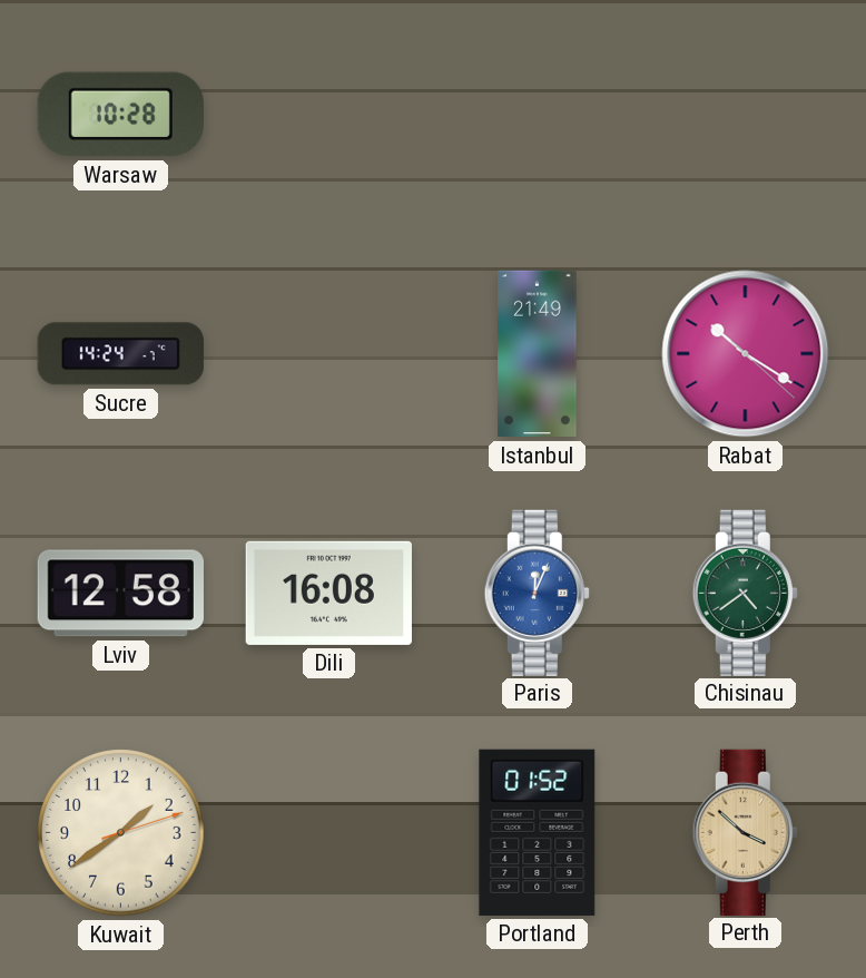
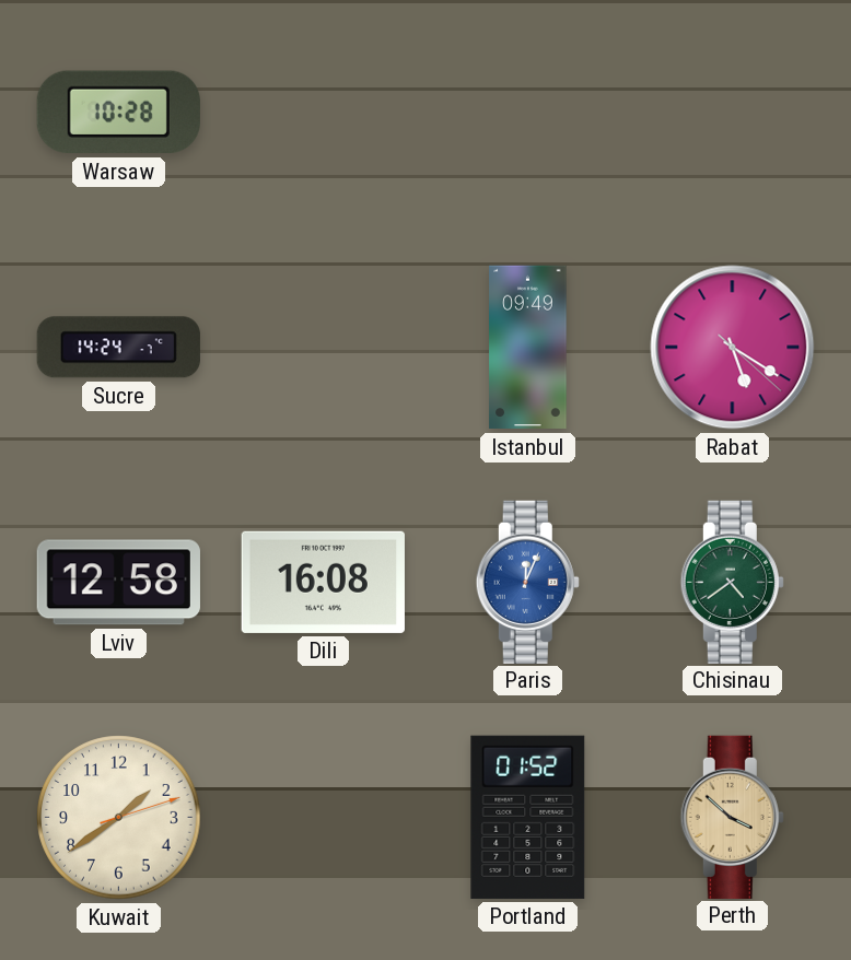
Istanbul: 21:49 -> 09:49
Rabat: 10:20 -> 5:20
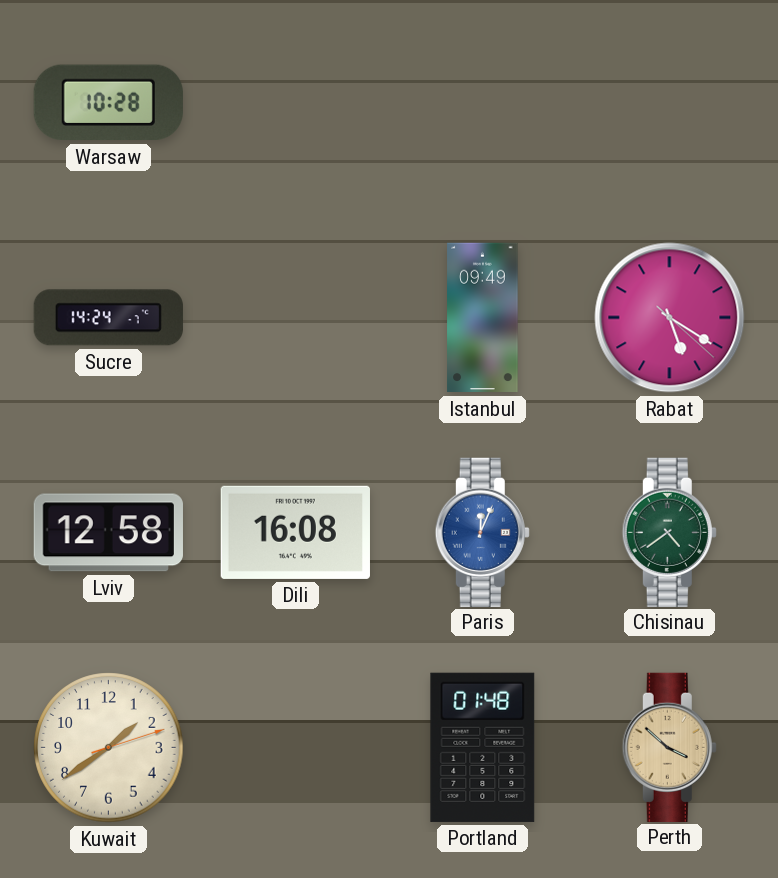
Portland: 01:52 -> 01:48
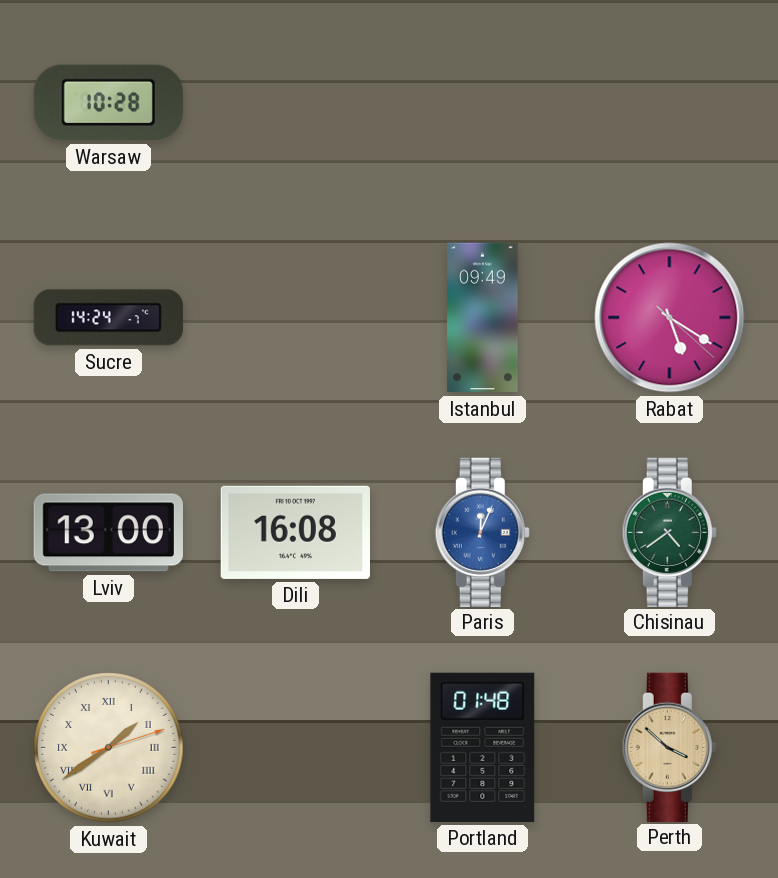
Lviv: 12:58 -> 13:00
Kuwait numerals: Arabic -> Roman
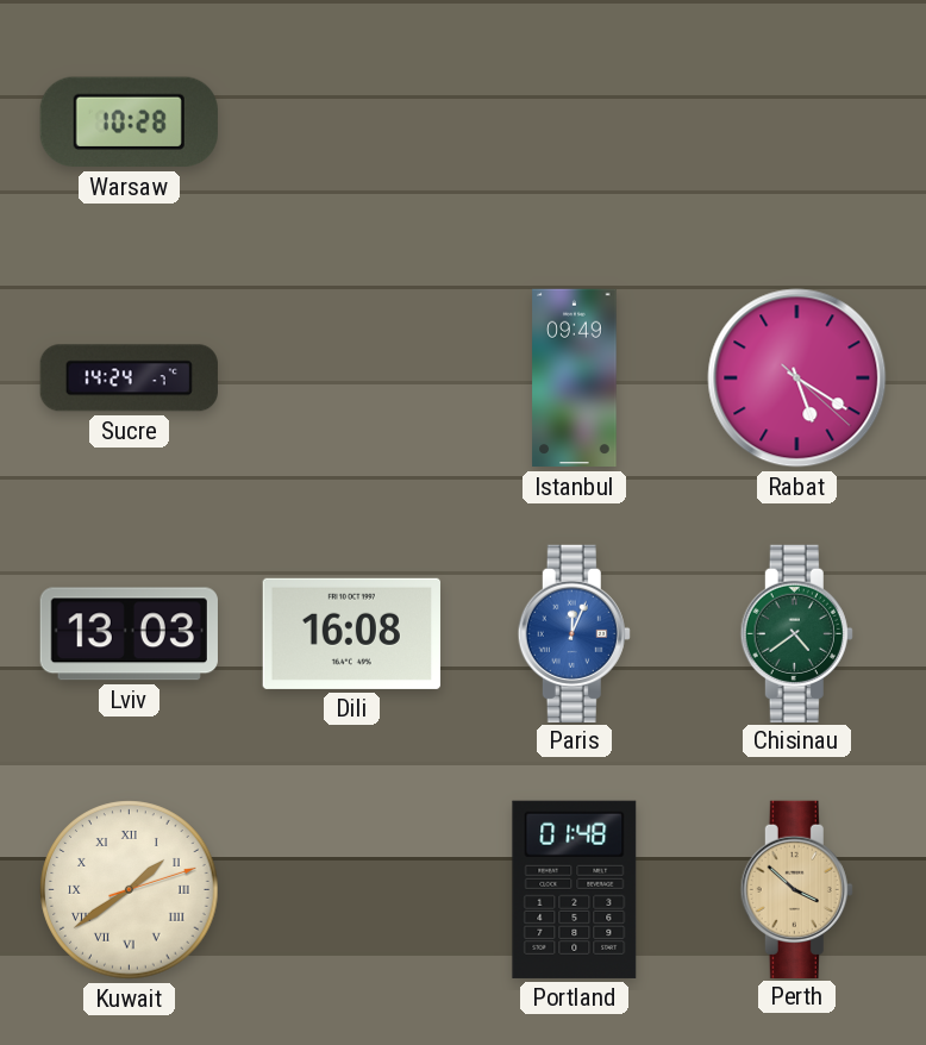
Lviv: 13:00 -> 13:03
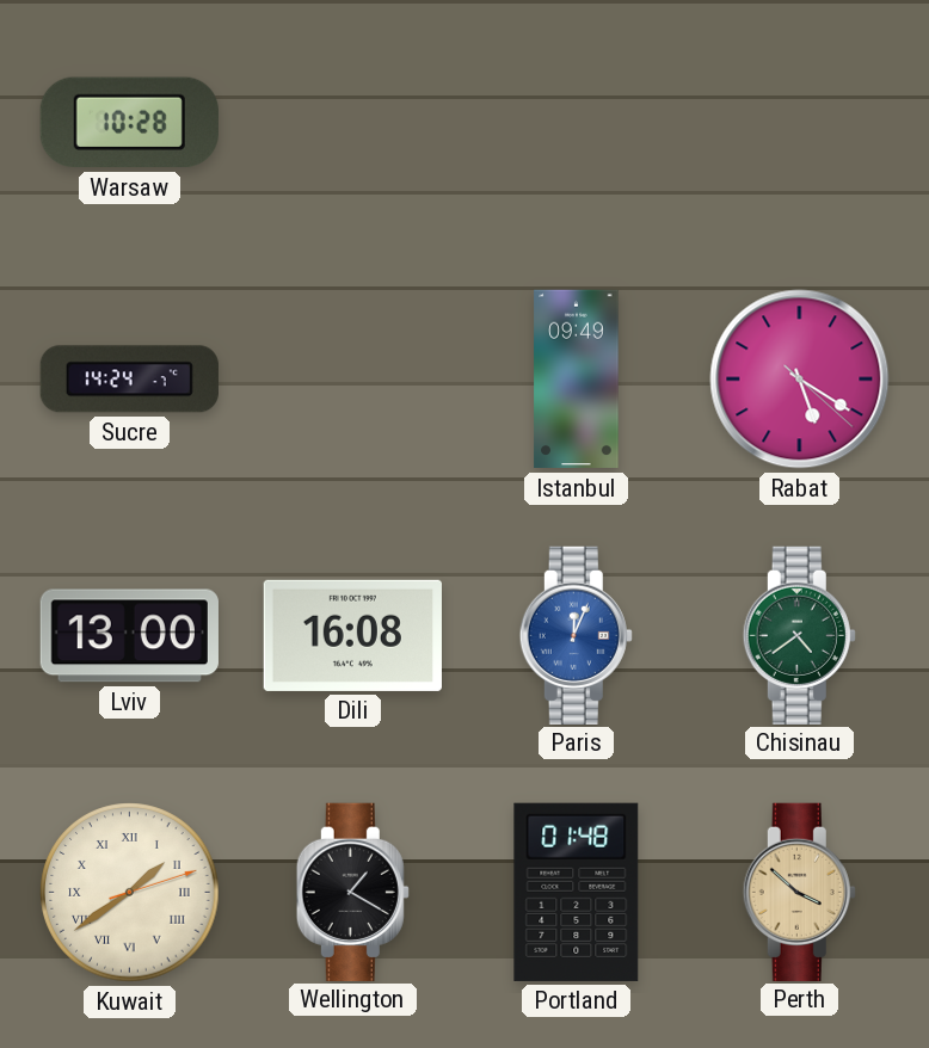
Lviv: 13:03 -> 13:00
Wellington: none -> 1:20
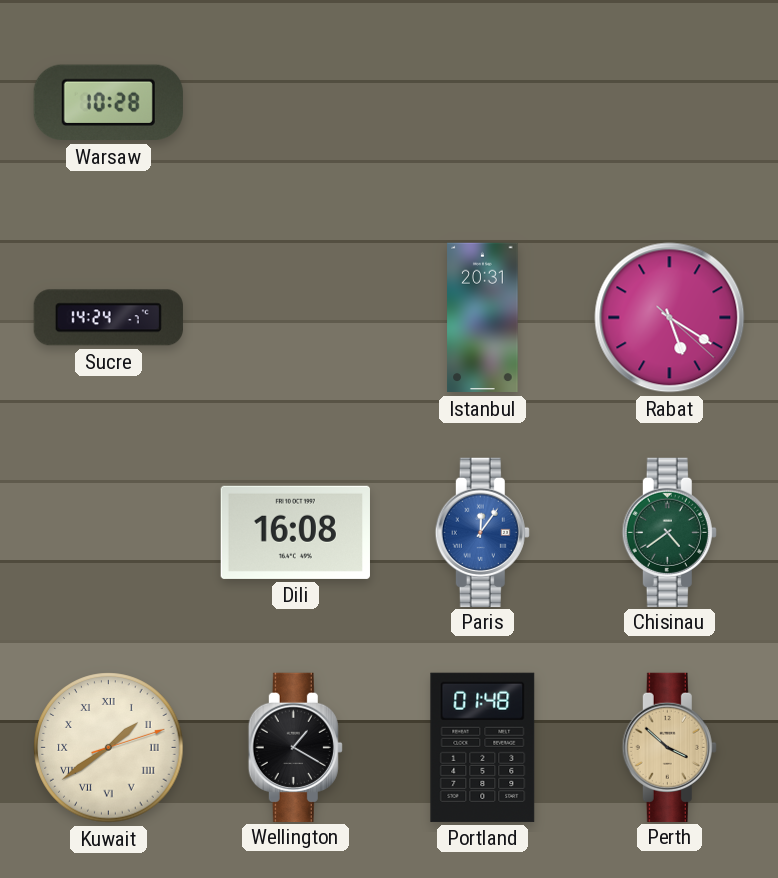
Istanbul: 09:49 -> 20:31
Lviv: 13:00 -> none
Paris: 12:04 -> 12:06
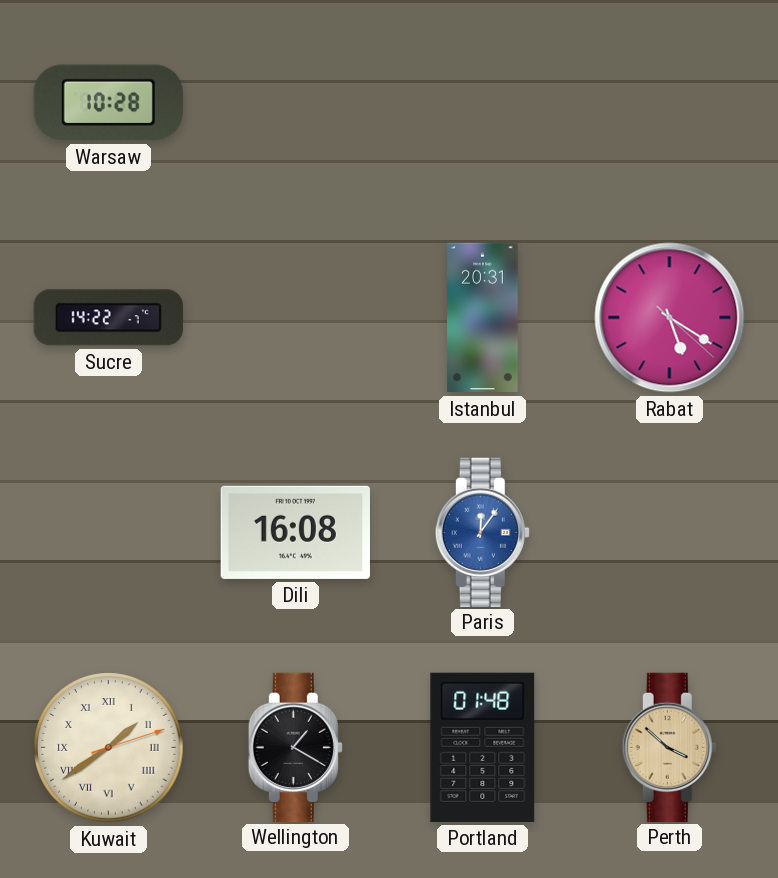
Sucre: 14:24 -> 14:22
Chisinau: 4:39 -> none
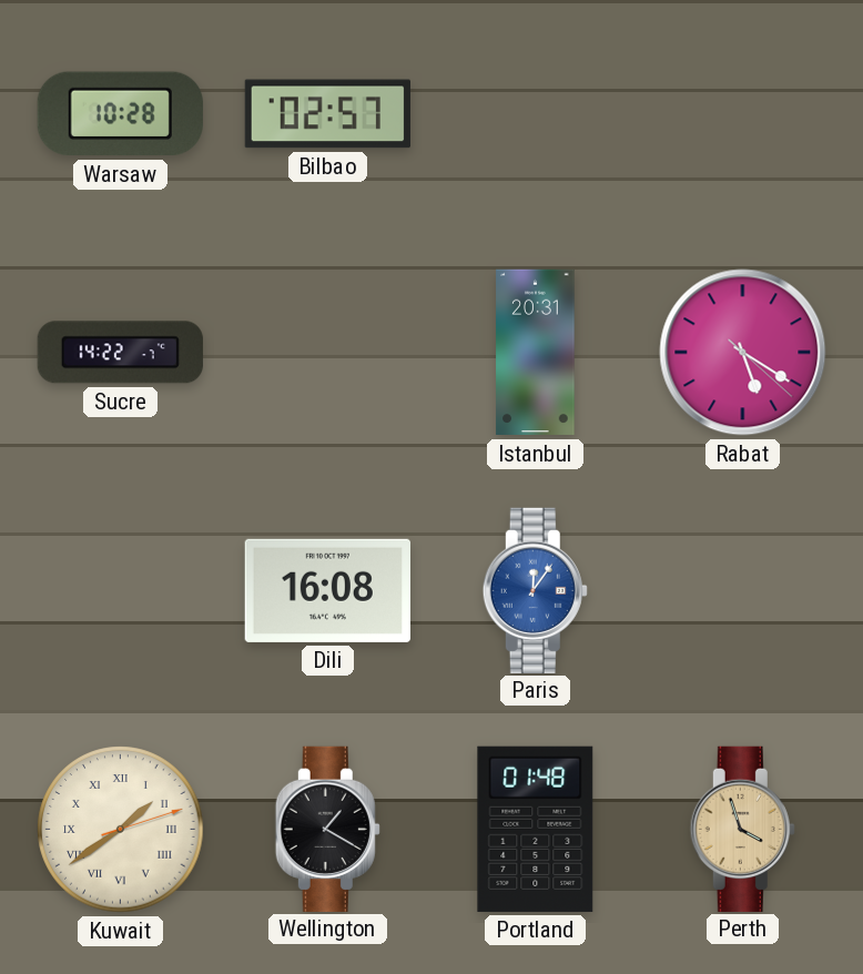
Bilbao: none -> 02:57
Perth: 3:52 -> 3:57
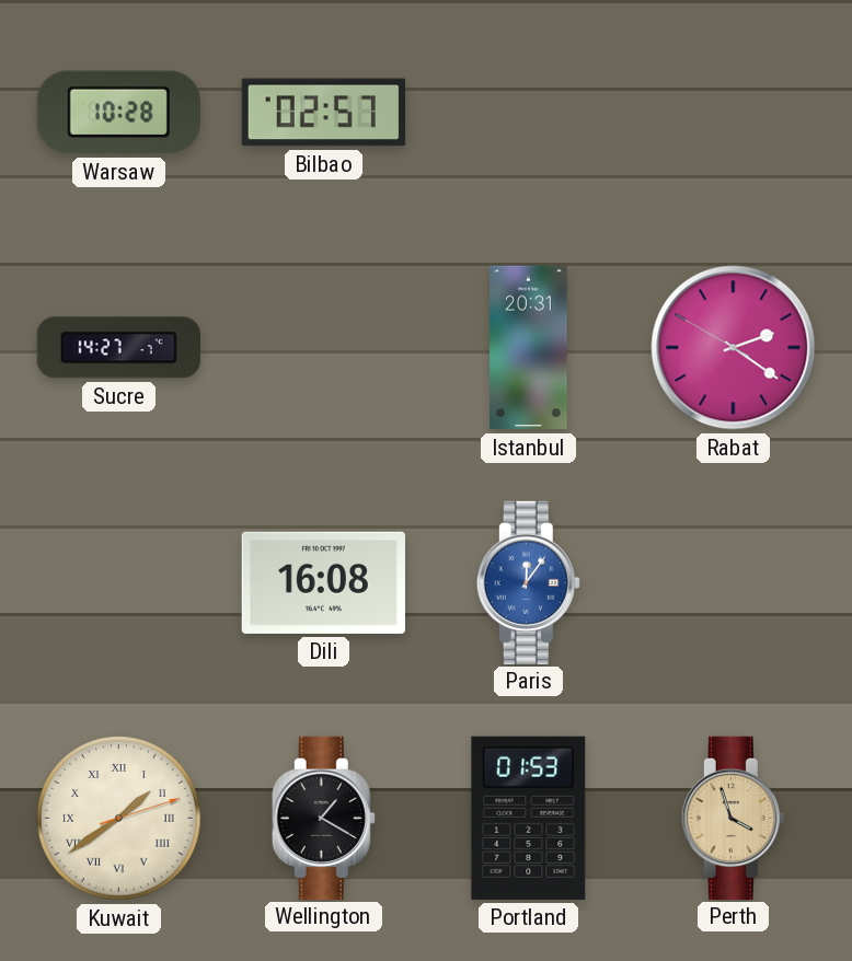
Sucre: 14:22 -> 14:27
Rabat: 5:20 -> 2:20
Portland: 01:48 -> 01:53
